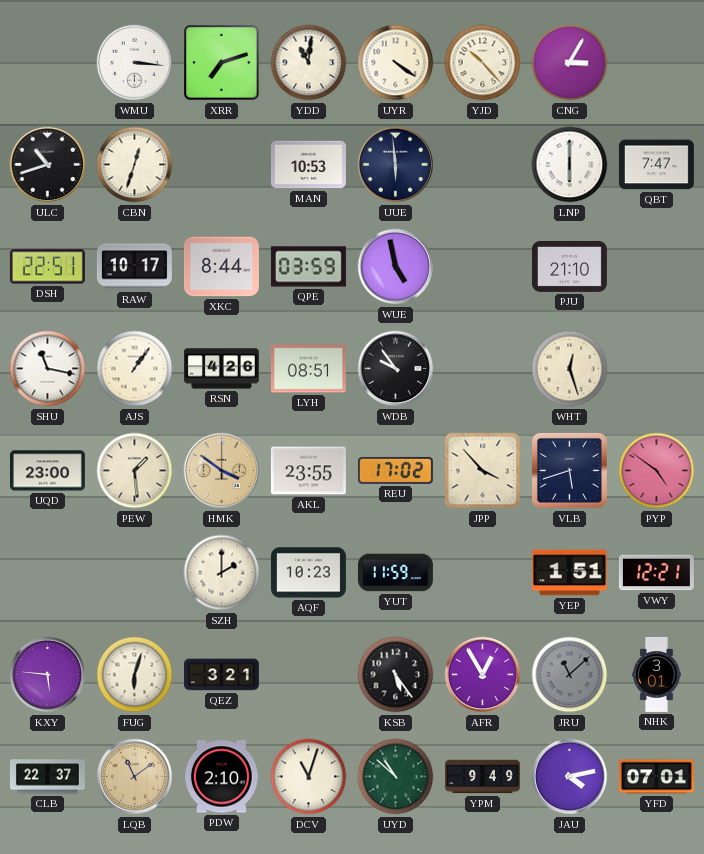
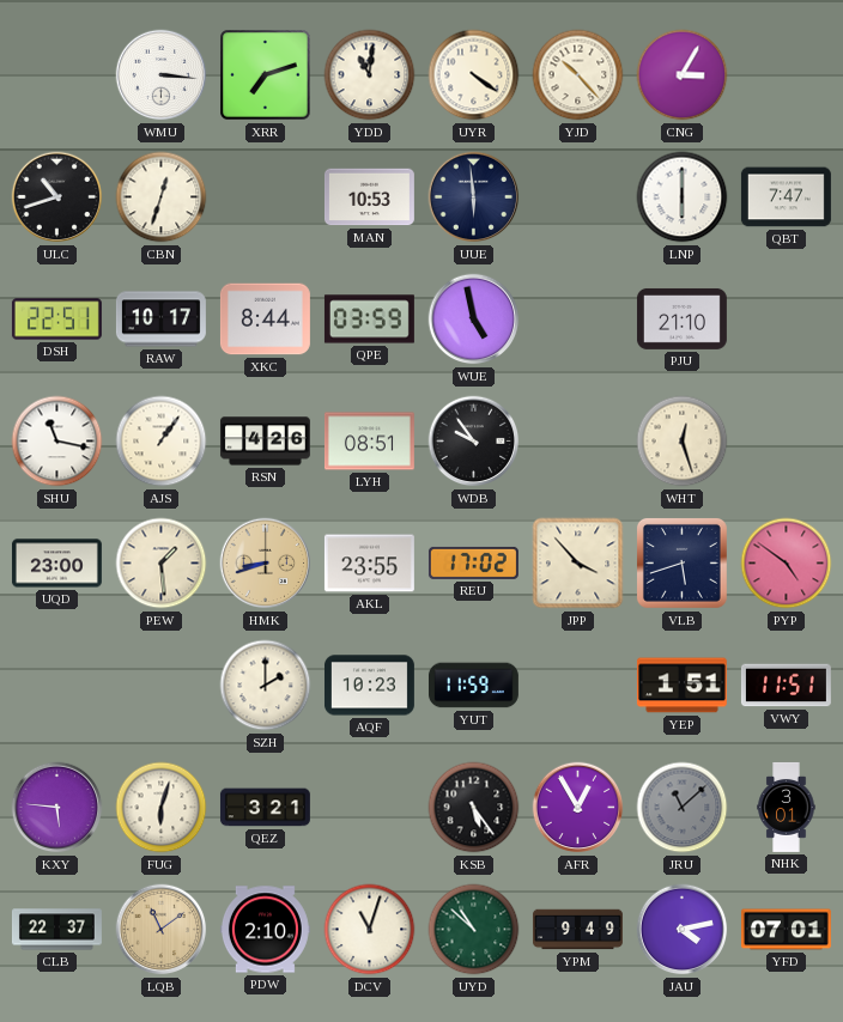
HMK: 3:51 -> 8:42
VWY: 12:21 -> 11:51
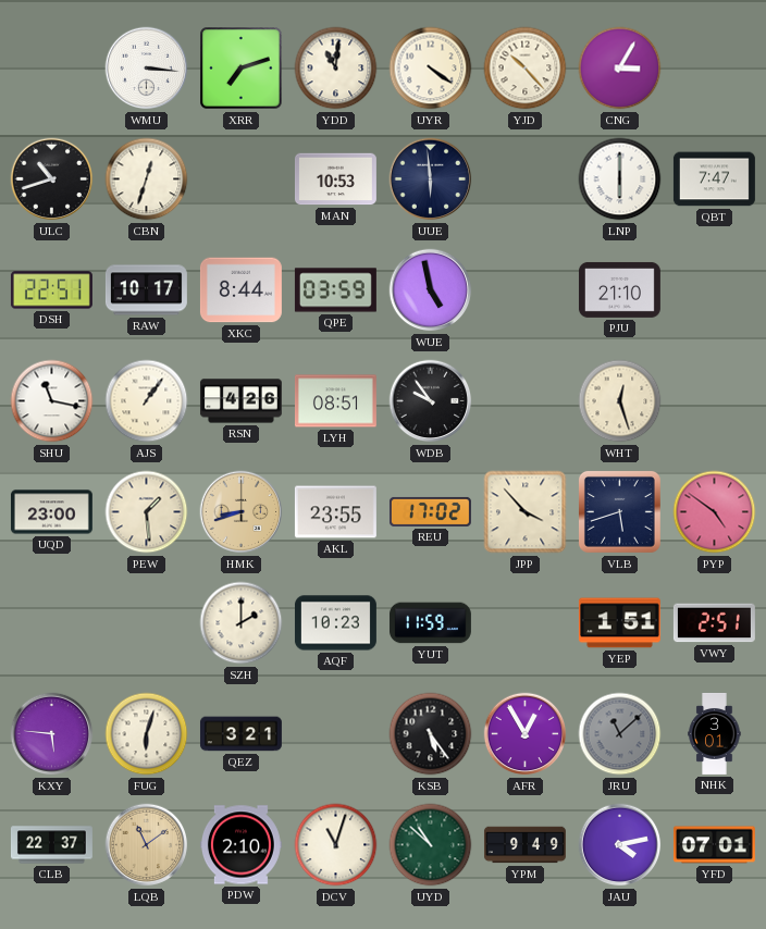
VWY: 11:51 -> 2:51
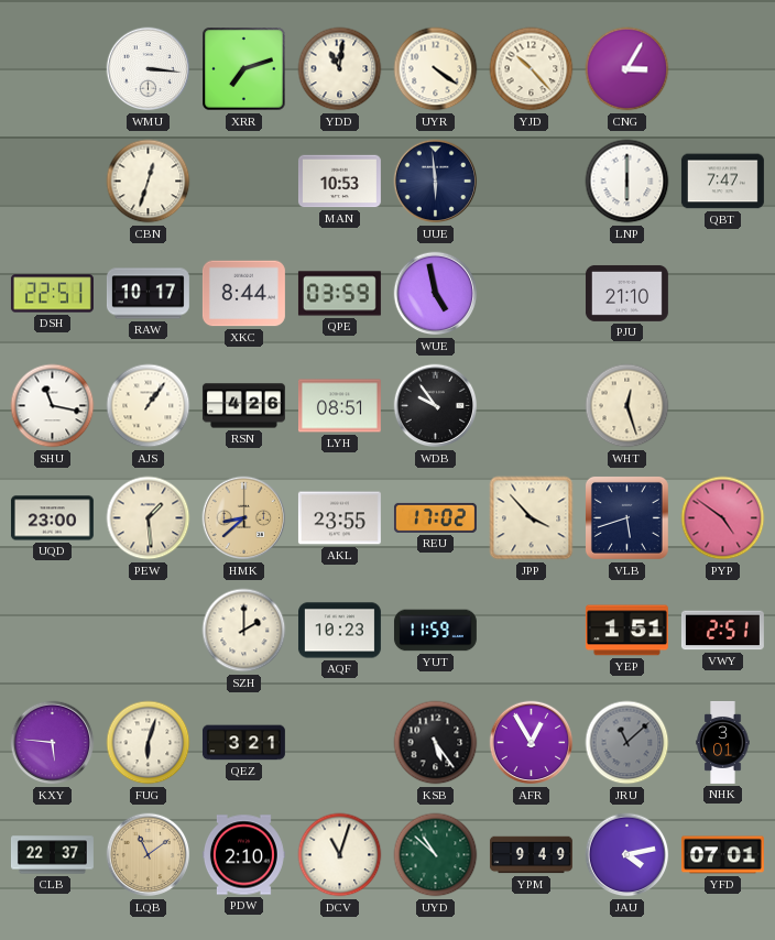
ULC: 10:42 -> none
HMK: 8:42 -> 8:38
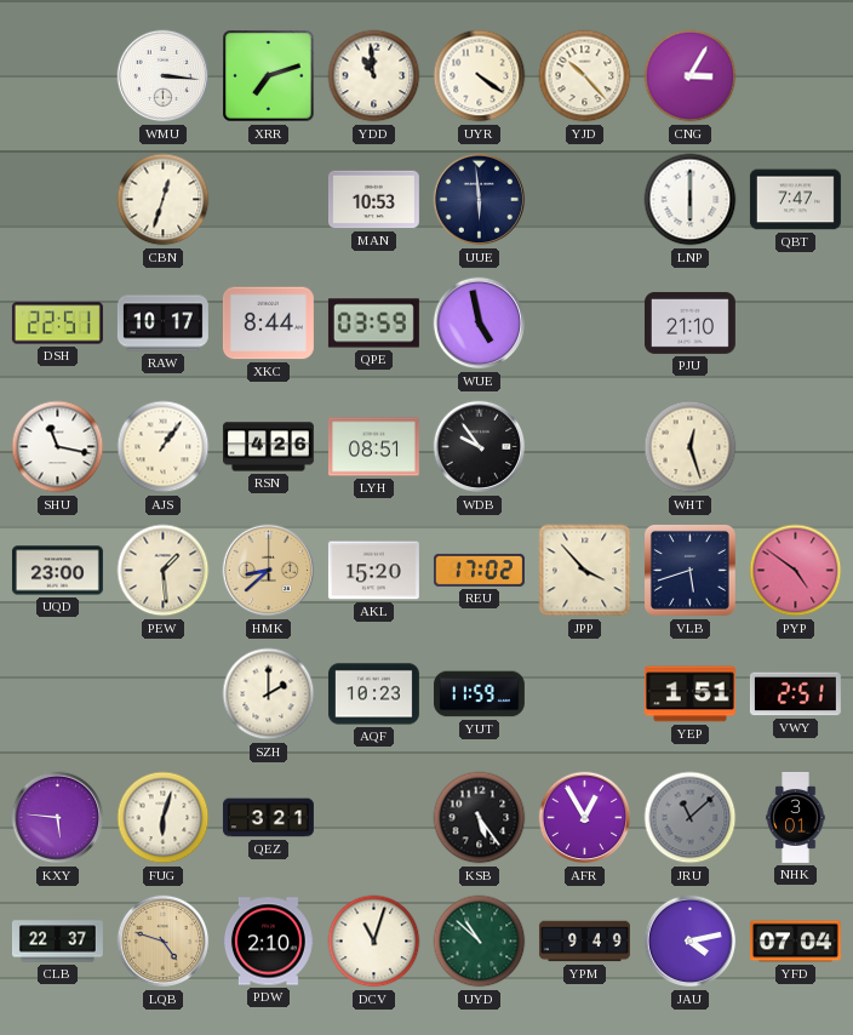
YDD: 11:01 -> 10:59
AKL: 23:55 -> 15:20
LQB: 11:09 -> 4:48
YFD: 07:01 -> 07:04
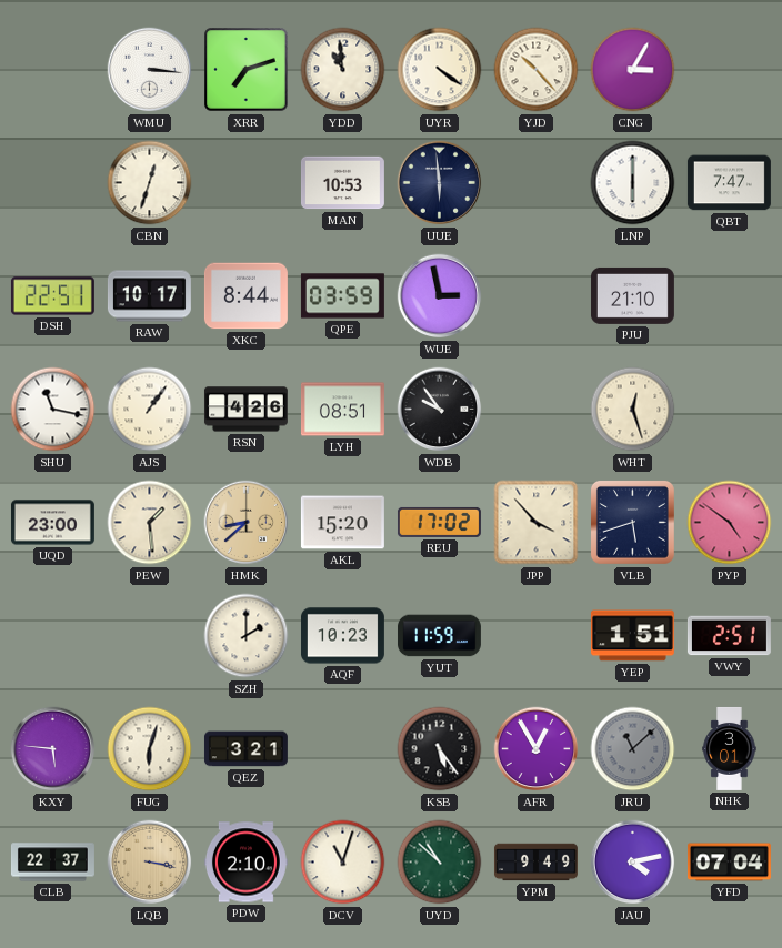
WUE: 4:58 -> 2:58
LQB: 4:48 -> 3:17
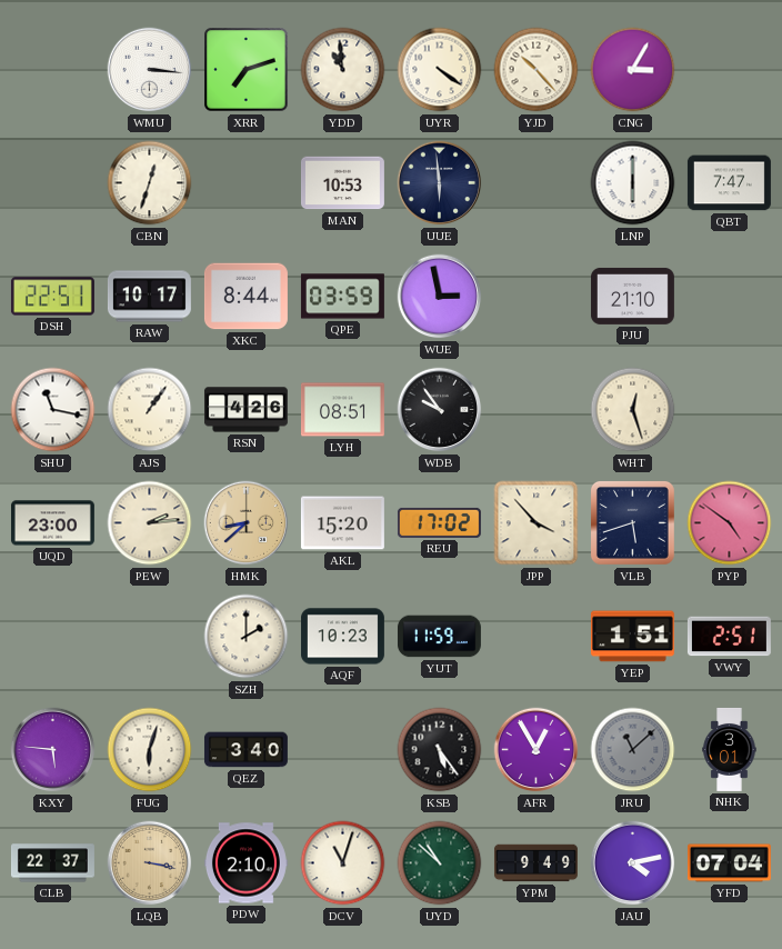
PEW: 1:29 -> 2:14
QEZ: 3:21 -> 3:40
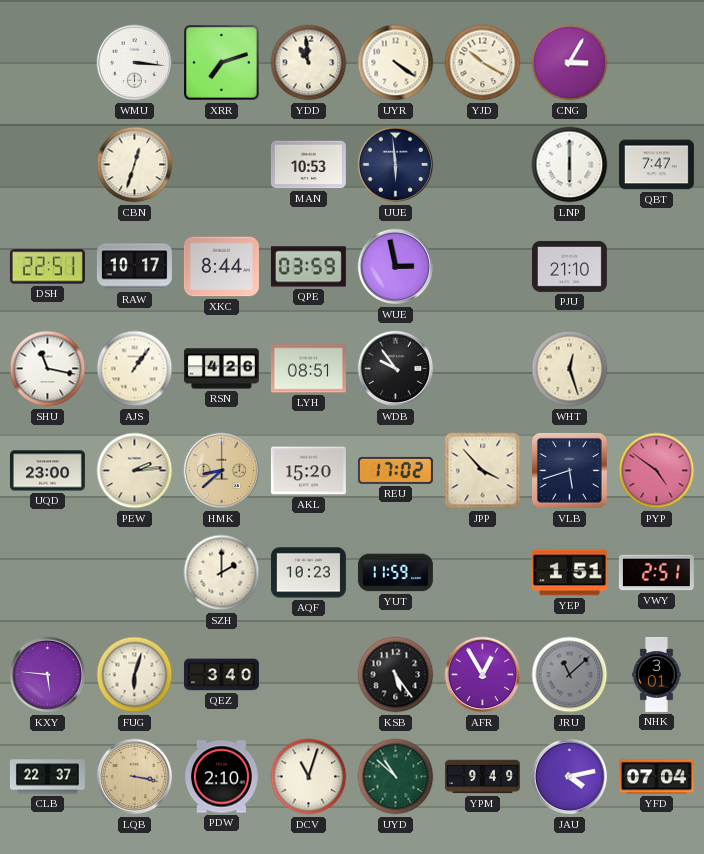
YJD: 10:23 -> 10:20
